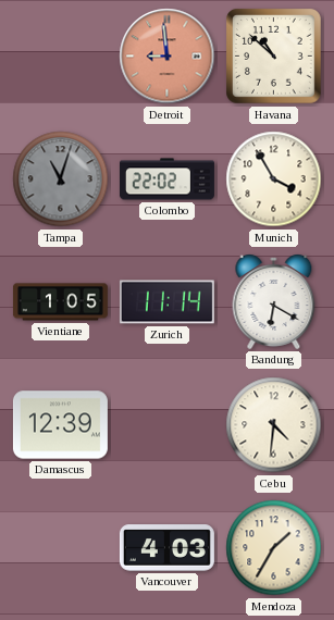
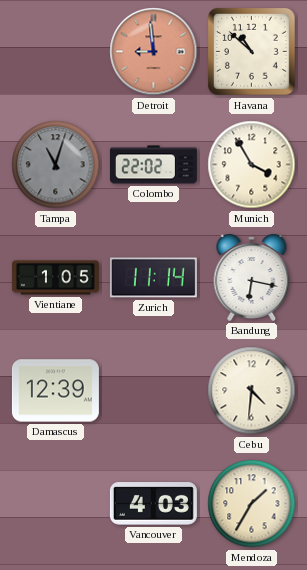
Bandung: 6:20 -> 6:17
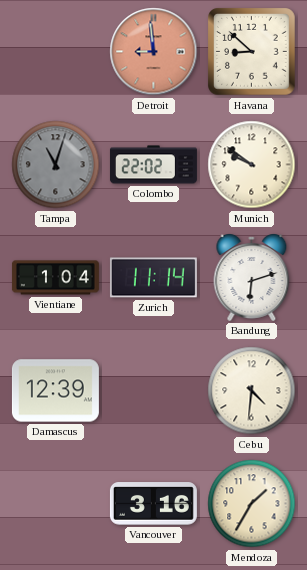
Havana: 10:52 -> 8:52
Munich: 3:55 -> 9:51
Vientiane: 1:05 -> 1:04
Bandung: 6:17 -> 6:12
Vancouver: 4:03 -> 3:16
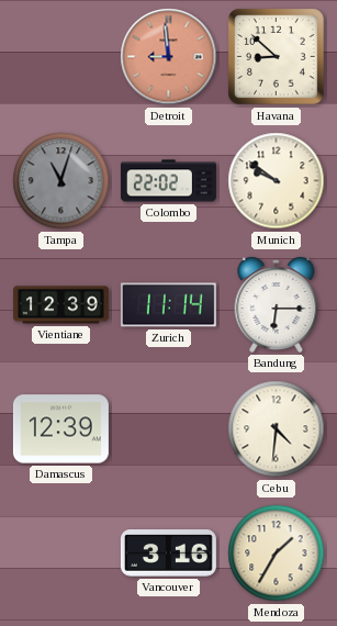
Vientiane: 1:04 -> 12:39
Bandung: 6:12 -> 6:15
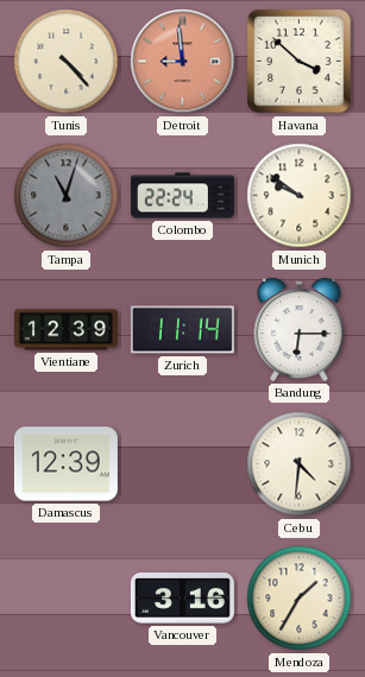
Tunis: none -> 4:23
Havana: 8:52 -> 3:52
Colombo: 22:02 -> 22:24
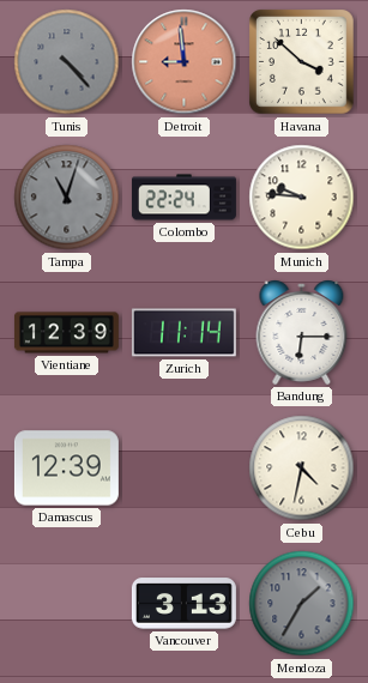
Tunis dial: cream -> grey
Munich: 9:51 -> 9:46
Cebu: 4:31 -> 4:32
Vancouver: 3:16 -> 3:13
Mendoza dial: cream -> grey
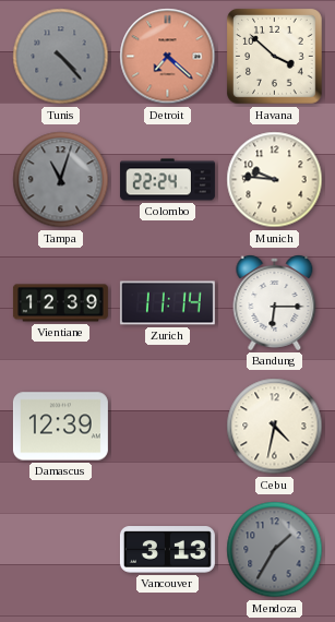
Detroit: 8:59 -> 7:22
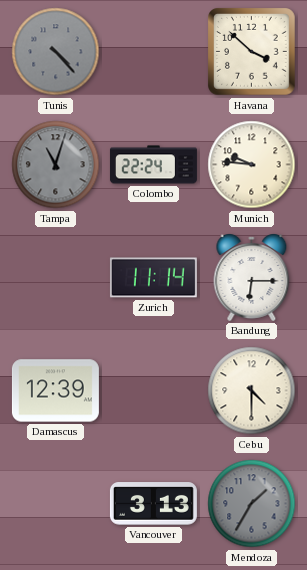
Detroit: 7:22 -> none
Vientiane: 12:39 -> none
Cebu: 4:32 -> 4:30
